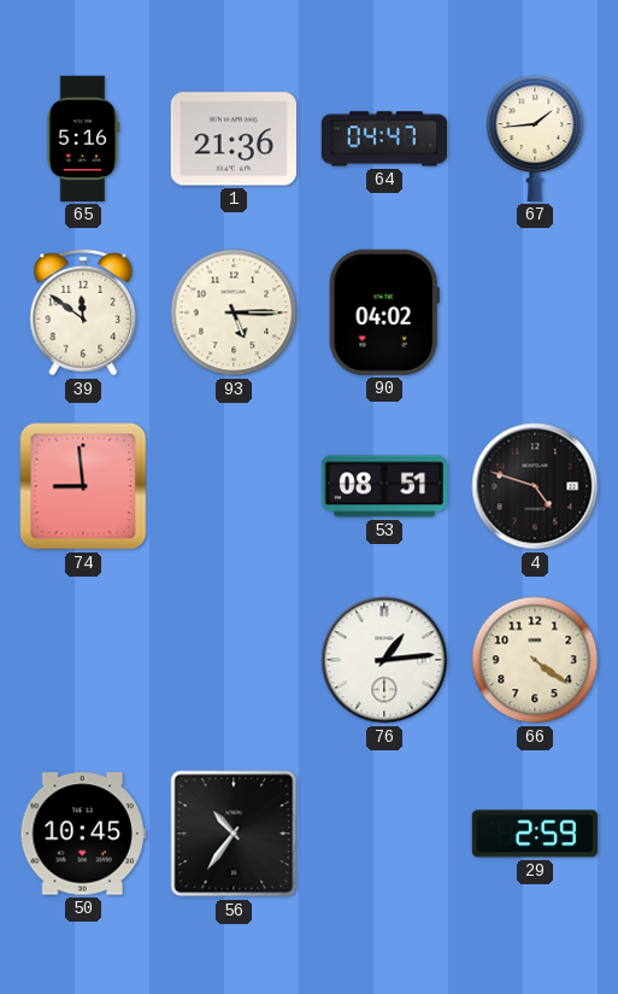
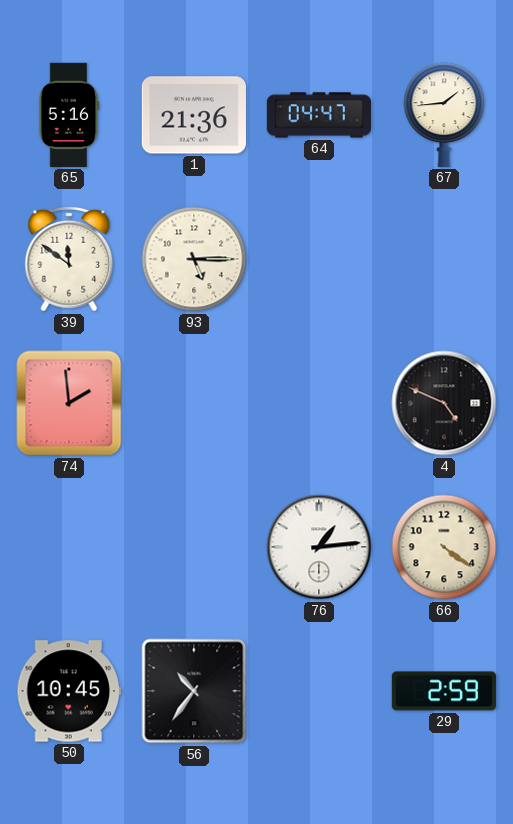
90: 04:02 -> none
74: 8:59 -> 1:59
53: 08:51 -> none
4: 4:48 -> 4:49
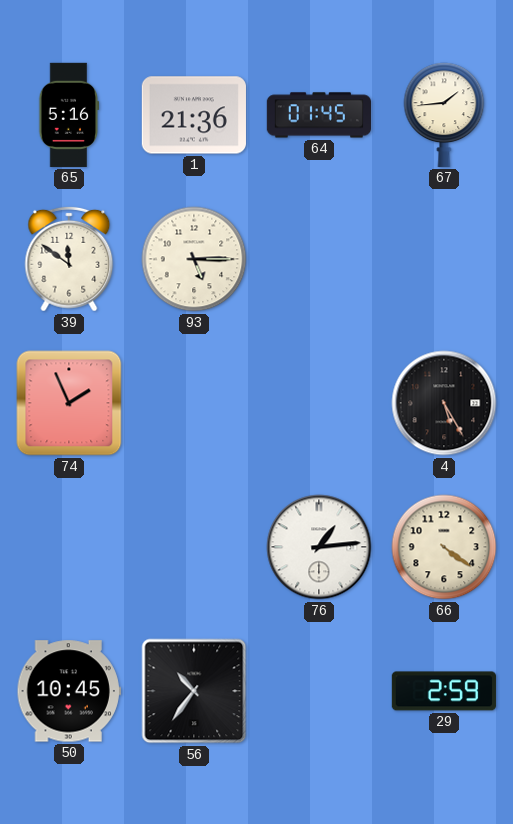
64: 04:47 -> 01:45
74: 1:59 -> 1:56
4: 4:49 -> 5:25
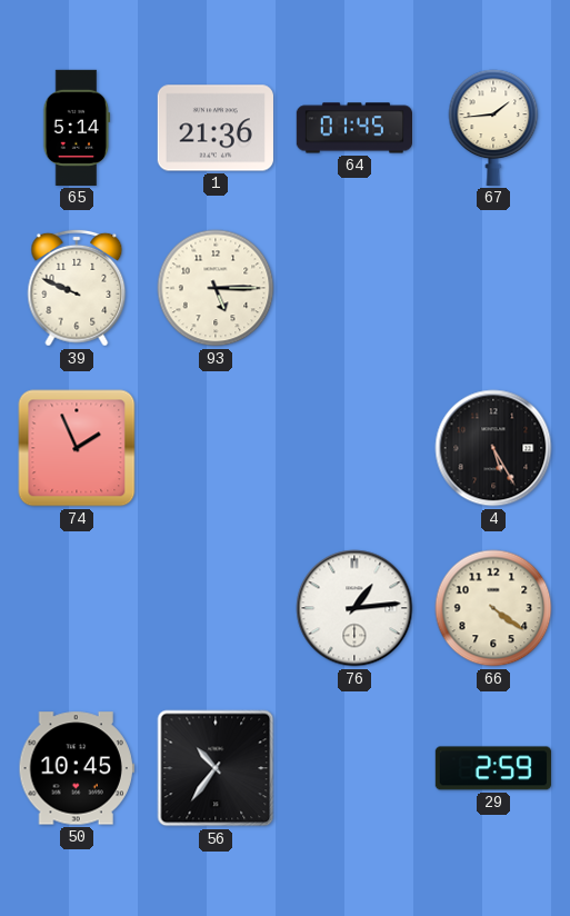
65: 5:16 -> 5:14
39: 11:51 -> 9:49
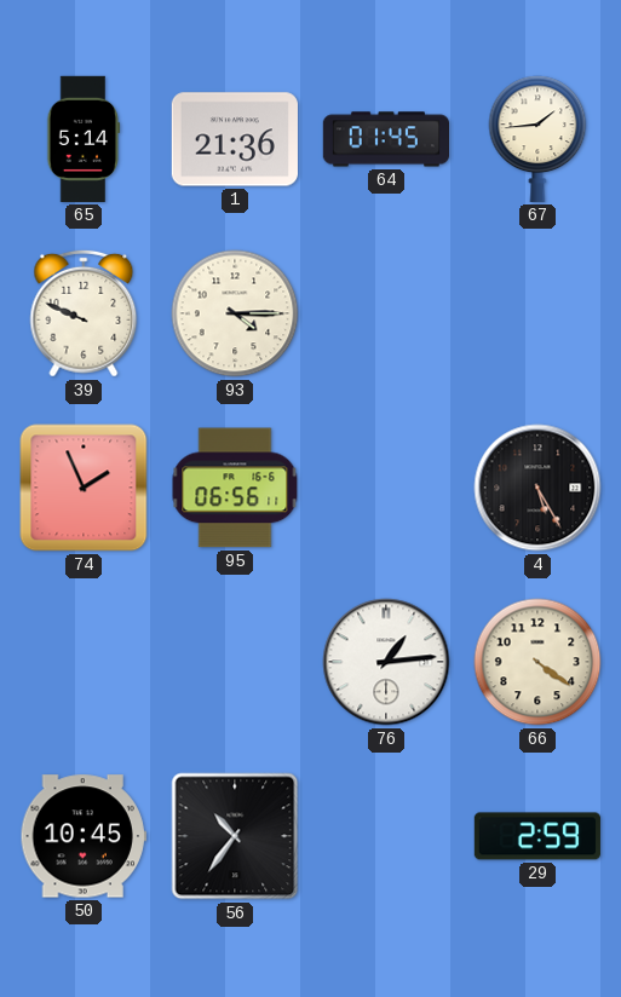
93: 5:15 -> 4:15
95: none -> 06:56
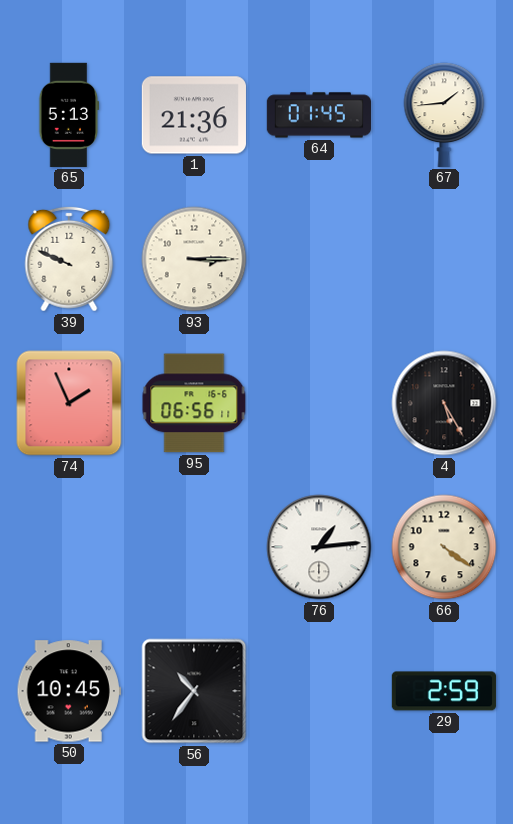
65: 5:14 -> 5:13
93: 4:15 -> 3:15
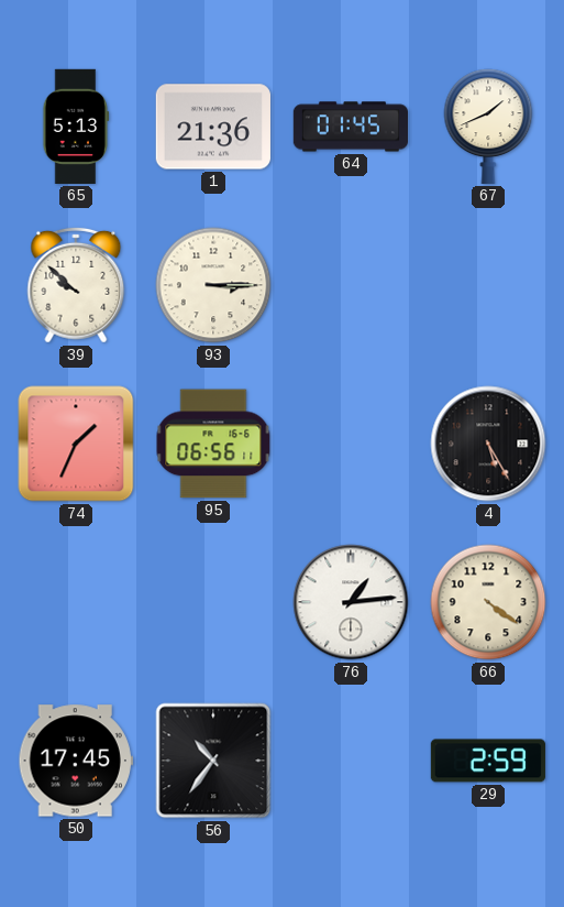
67: 1:44 -> 1:41
39: 9:49 -> 9:52
74: 1:56 -> 1:34
50: 10:45 -> 17:45
